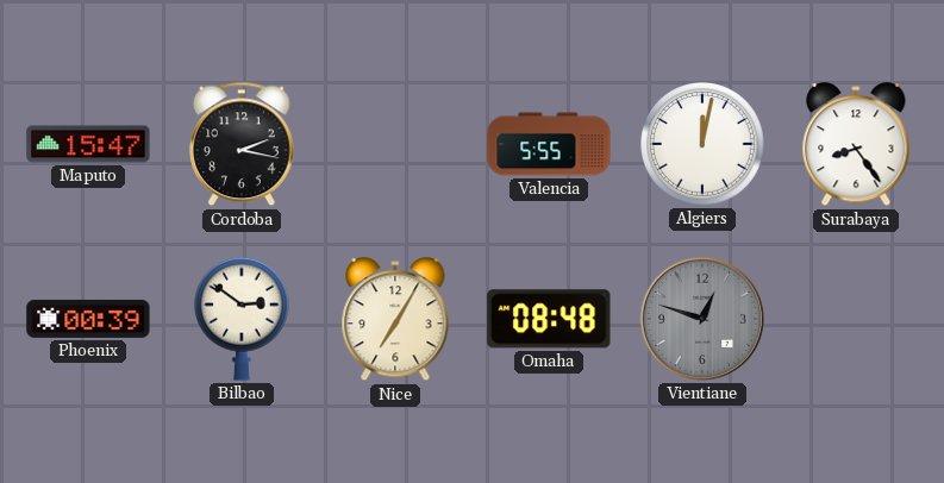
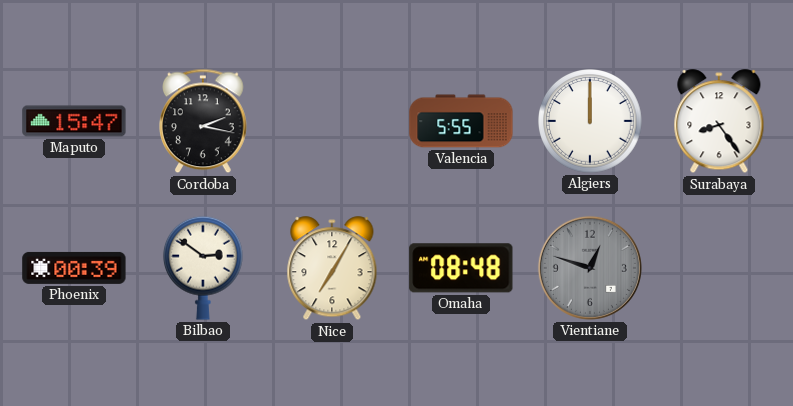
Algiers: 12:02 -> 12:00
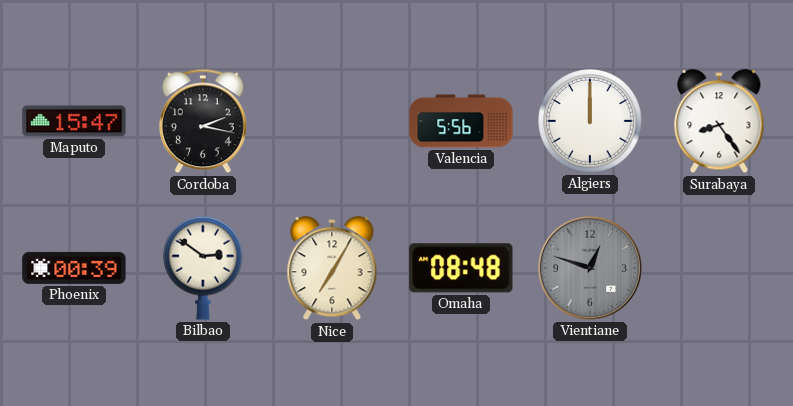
Valencia: 5:55 -> 5:56
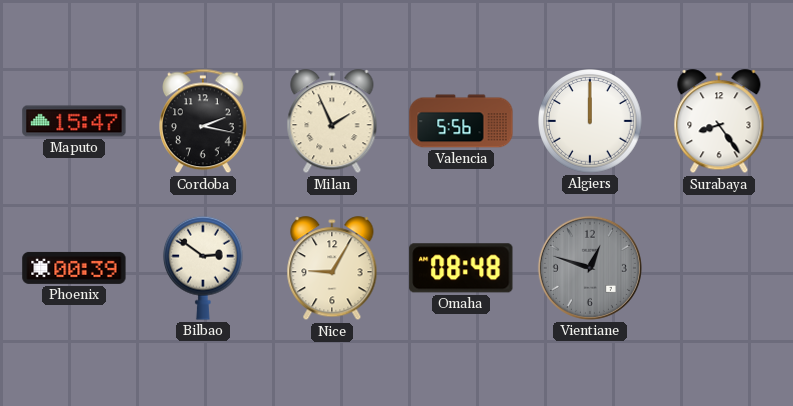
Milan: none -> 1:56
Nice: 7:05 -> 9:05
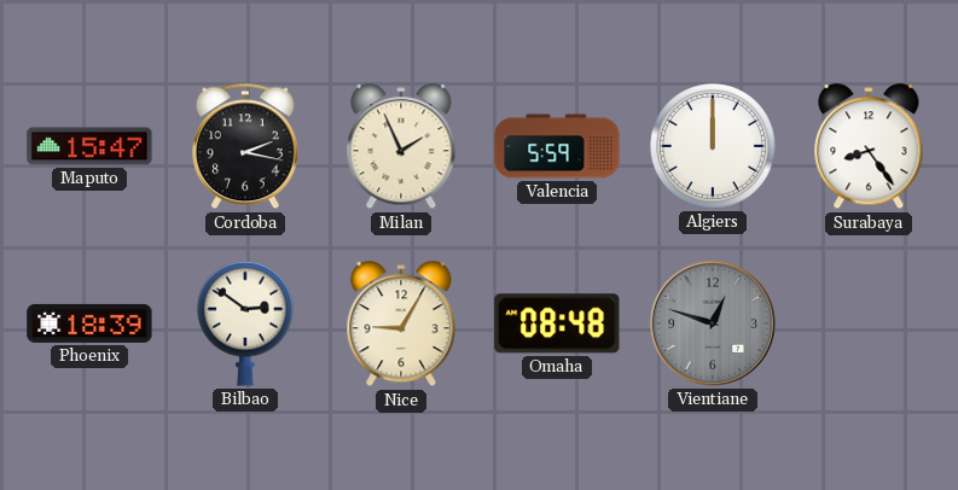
Valencia: 5:56 -> 5:59
Phoenix: 00:39 -> 18:39
